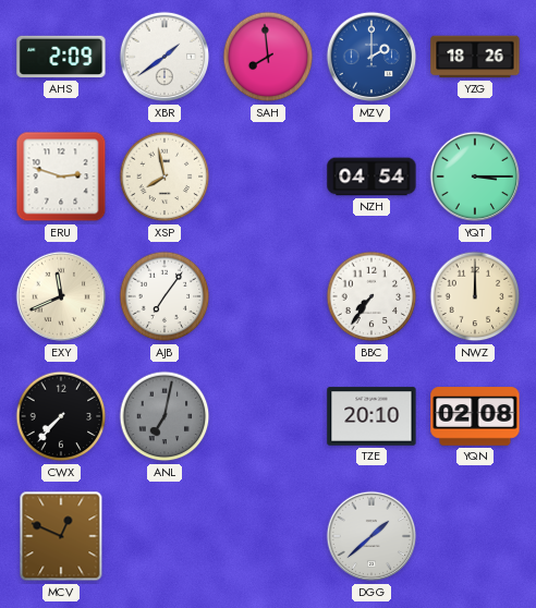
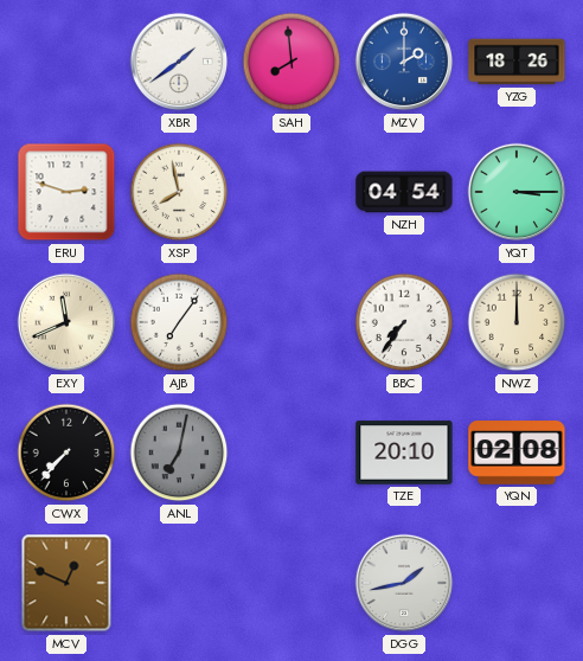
AHS: 2:09 -> none
DGG: 1:38 -> 1:43
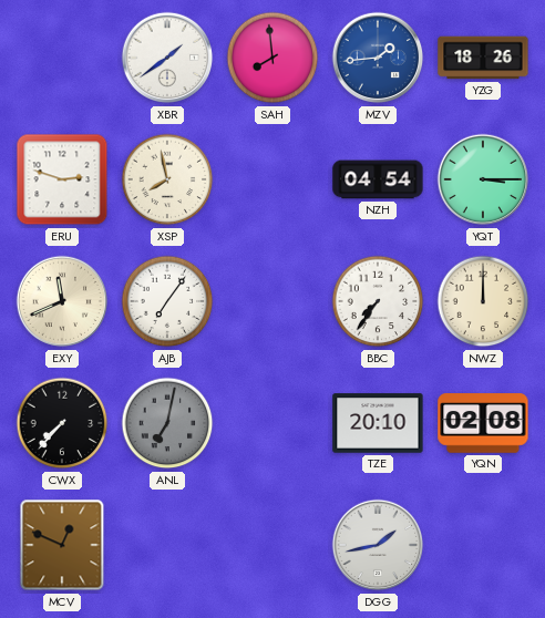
MZV: 2:00 -> 1:44
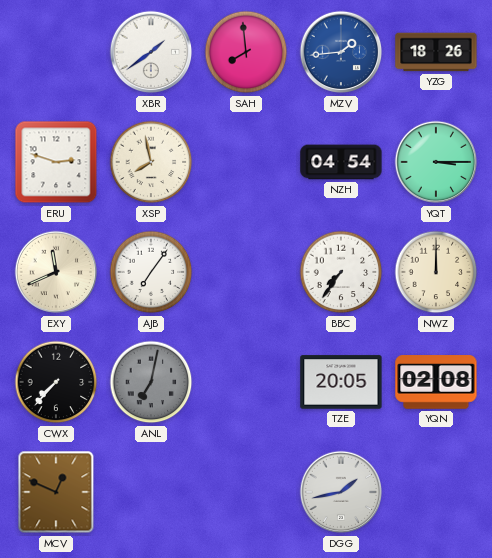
TZE: 20:10 -> 20:05
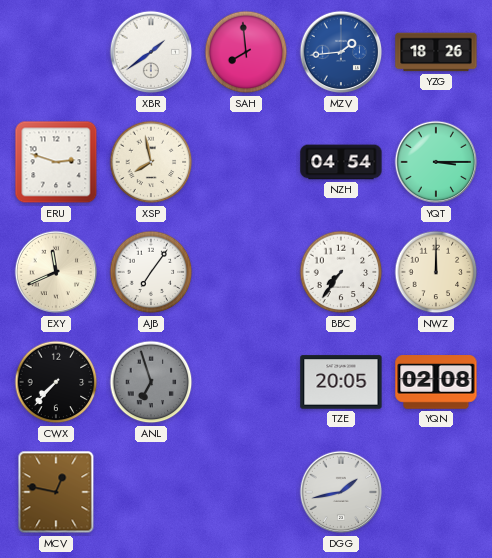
ANL: 7:02 -> 6:57
MCV: 12:49 -> 12:47
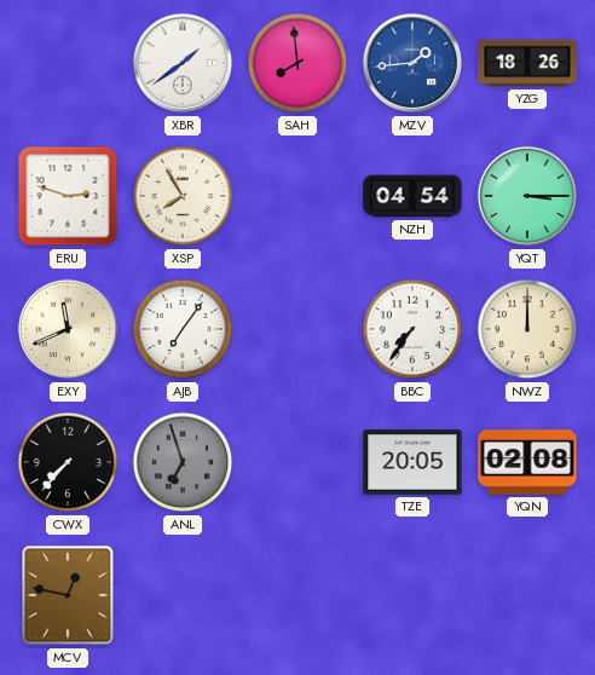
XSP: 7:58 -> 7:55
DGG: 1:43 -> none
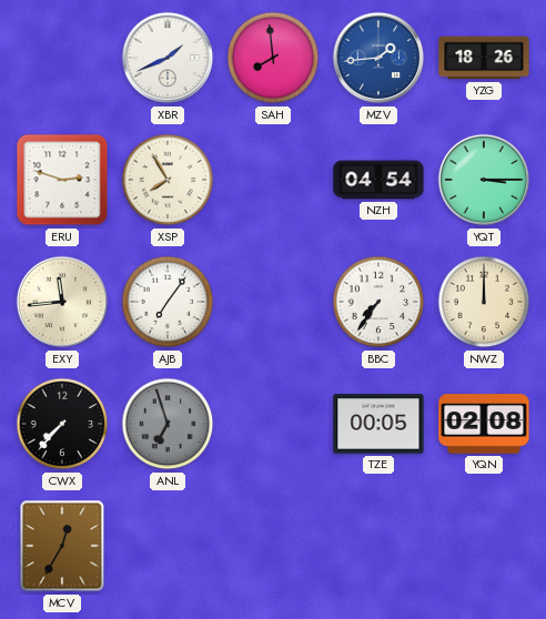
XBR: 1:39 -> 1:41
EXY: 11:41 -> 11:44
TZE: 20:05 -> 00:05
MCV: 12:47 -> 12:35
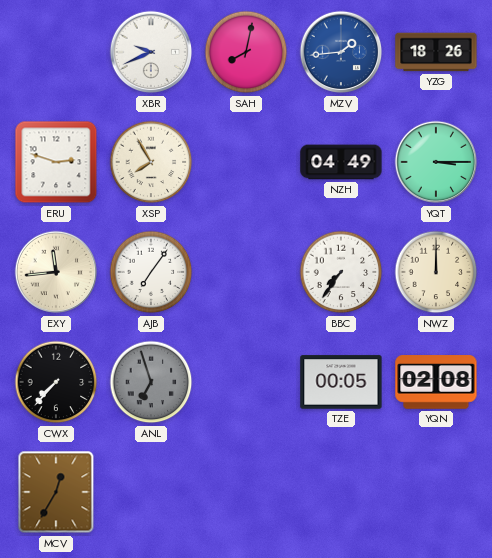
XBR: 1:41 -> 9:41
SAH: 7:59 -> 8:02
NZH: 04:54 -> 04:49
